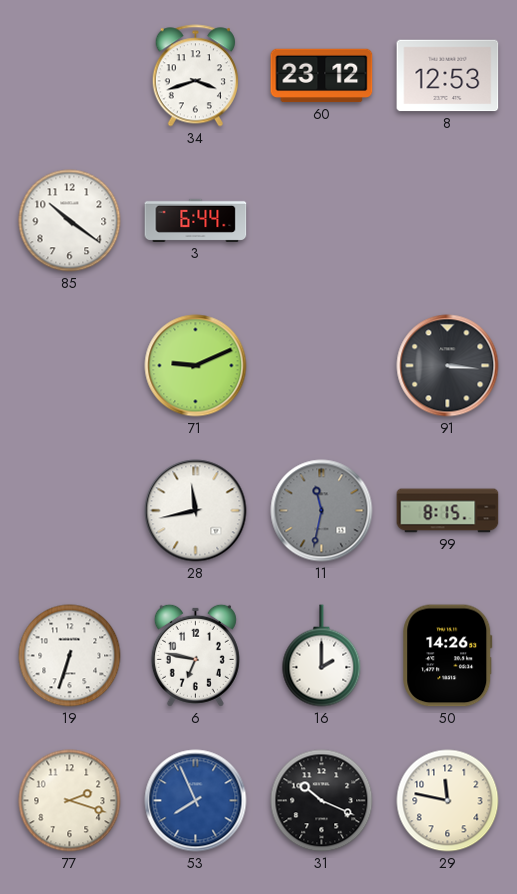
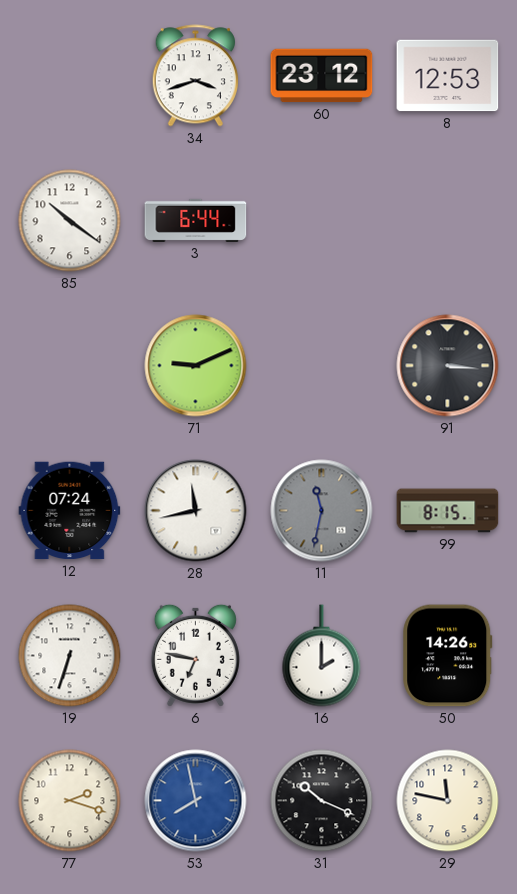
12: none -> 07:24
53: 7:56 -> 7:58
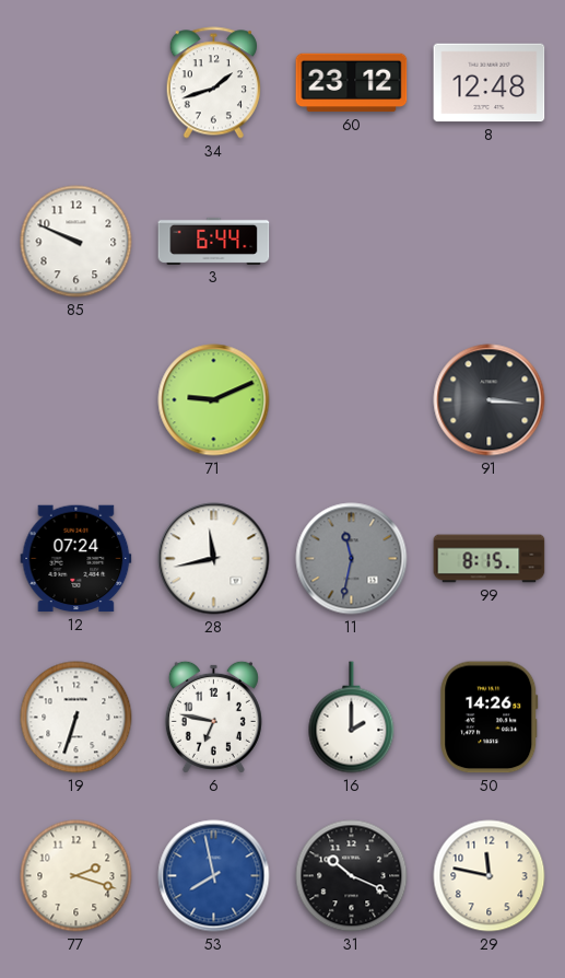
34: 3:42 -> 1:42
8: 12:53 -> 12:48
85: 10:21 -> 9:49
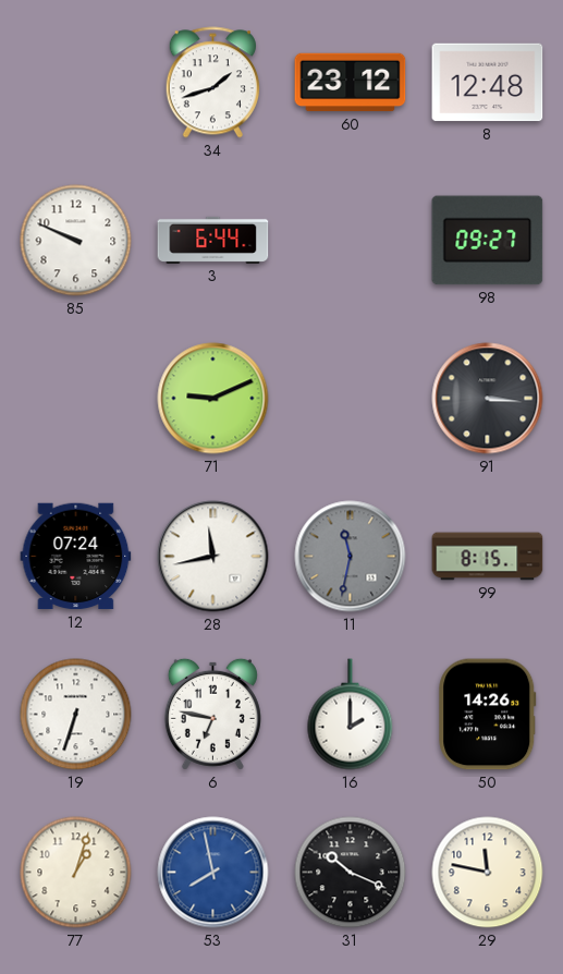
98: none -> 09:27
77: 2:18 -> 1:03
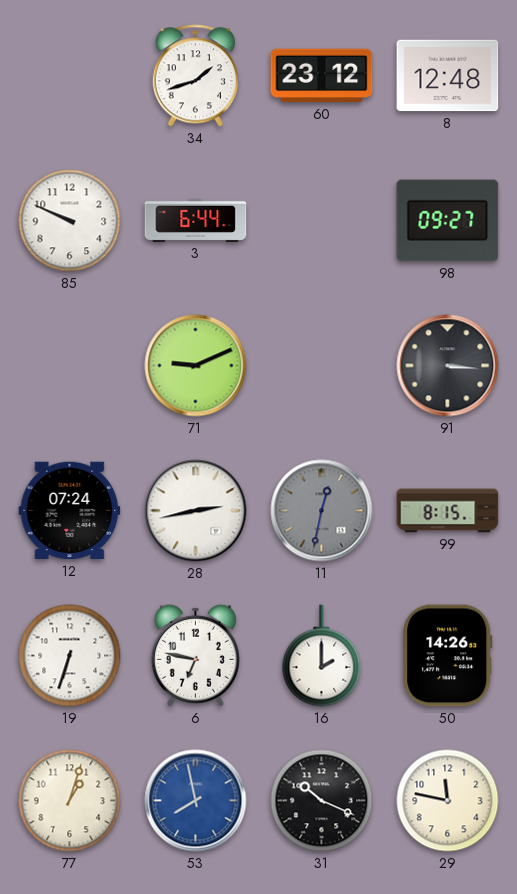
28: 11:43 -> 2:43
11: 11:32 -> 12:32
